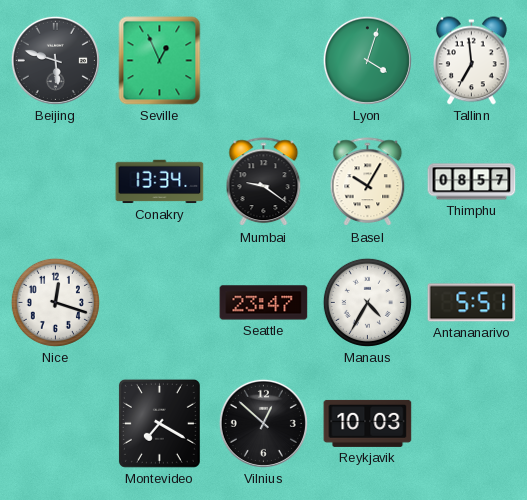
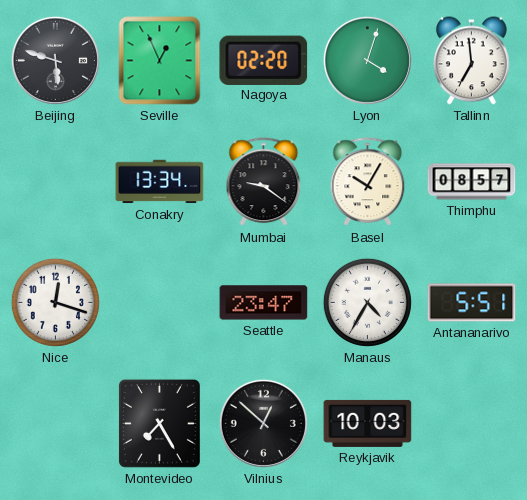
Nagoya: none -> 02:20
Montevideo: 7:20 -> 7:25
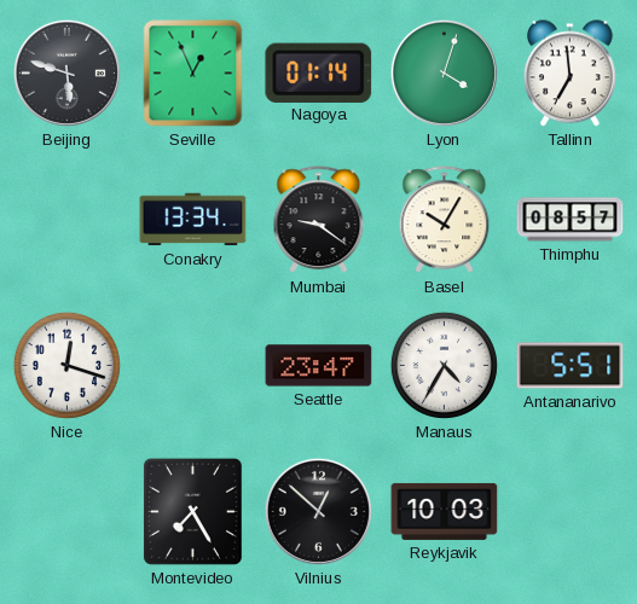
Nagoya: 02:20 -> 01:14
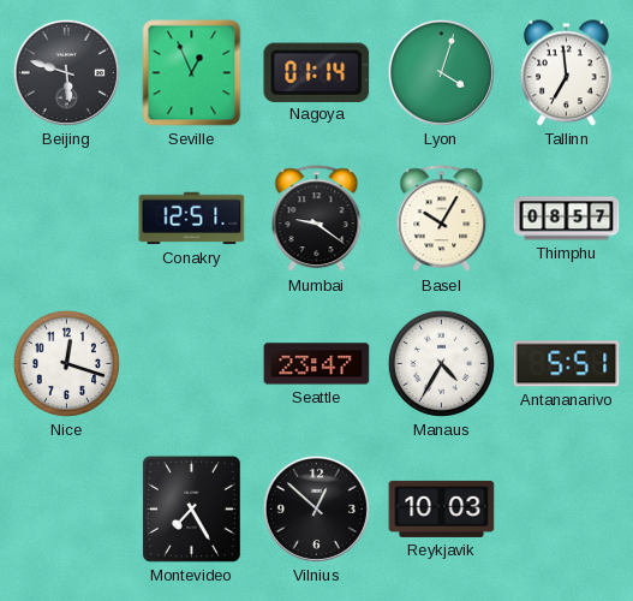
Conakry: 13:34 -> 12:51
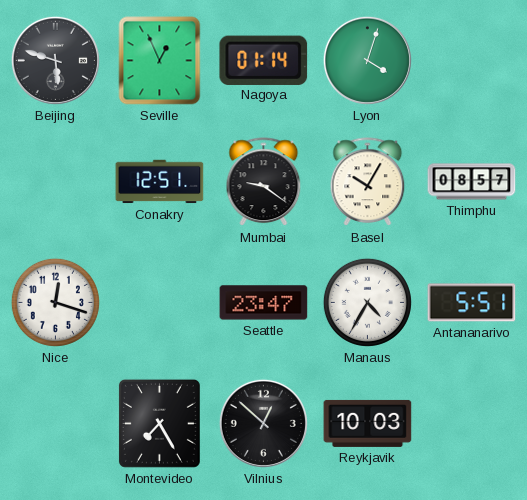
Tallinn: 6:59 -> none
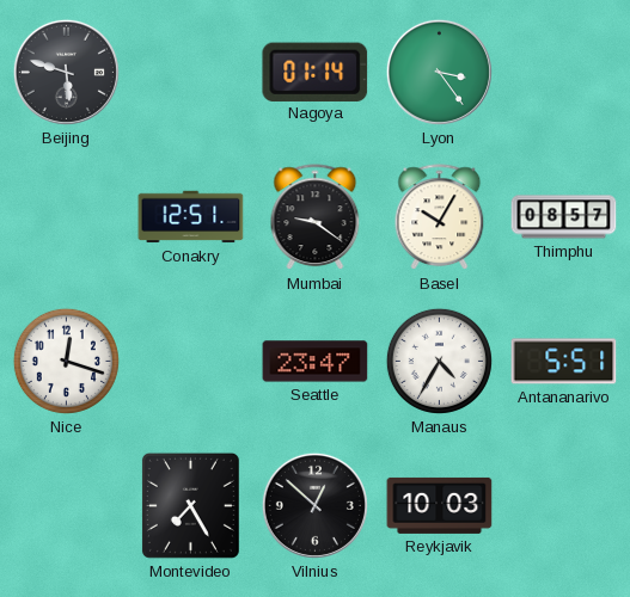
Seville: 12:56 -> none
Lyon: 4:03 -> 3:24
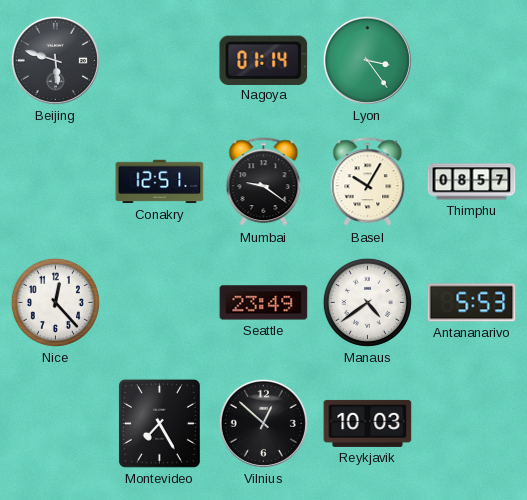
Nice: 12:18 -> 12:23
Seattle: 23:47 -> 23:49
Manaus: 4:35 -> 4:39
Antananarivo: 5:51 -> 5:53
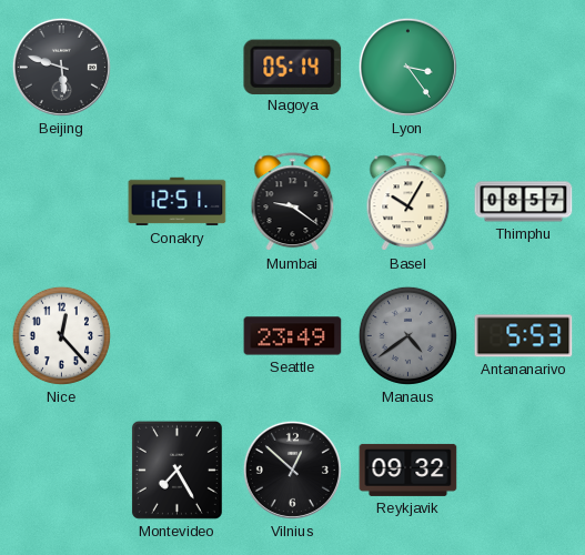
Nagoya: 01:14 -> 05:14
Manaus dial: white -> grey
Reykjavik: 10:03 -> 09:32
